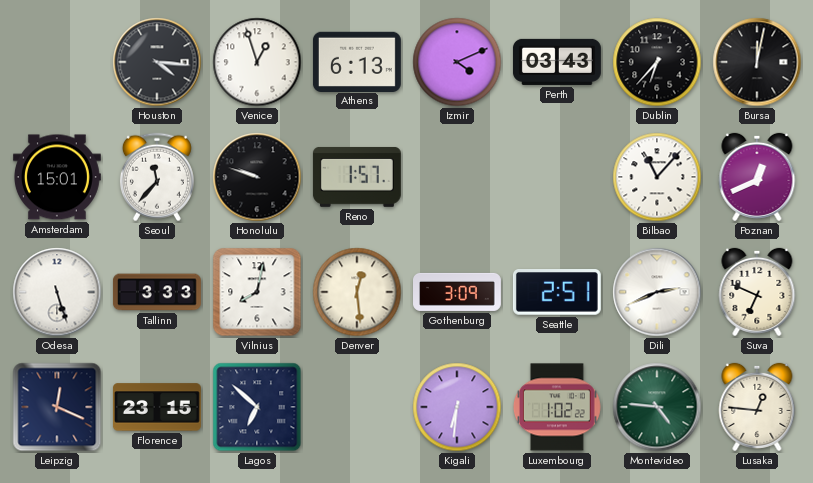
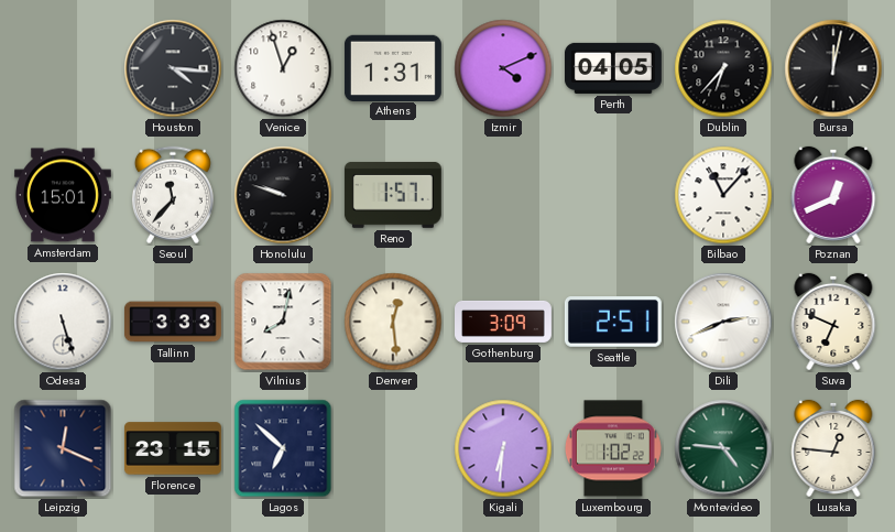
Athens: 6:13 -> 1:31
Perth: 03:43 -> 04:05
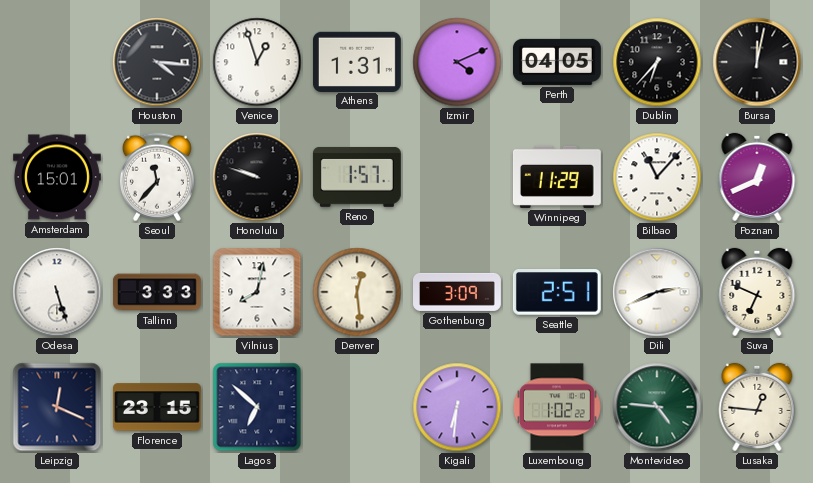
Winnipeg: none -> 11:29
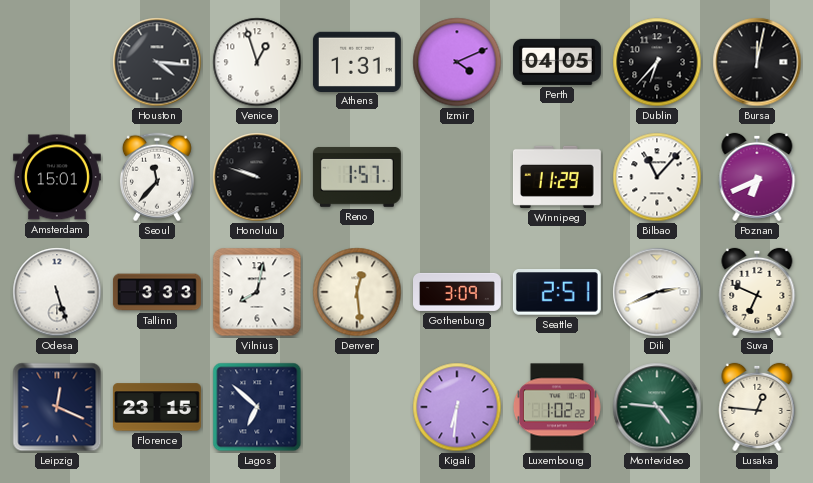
Poznan: 12:41 -> 6:41
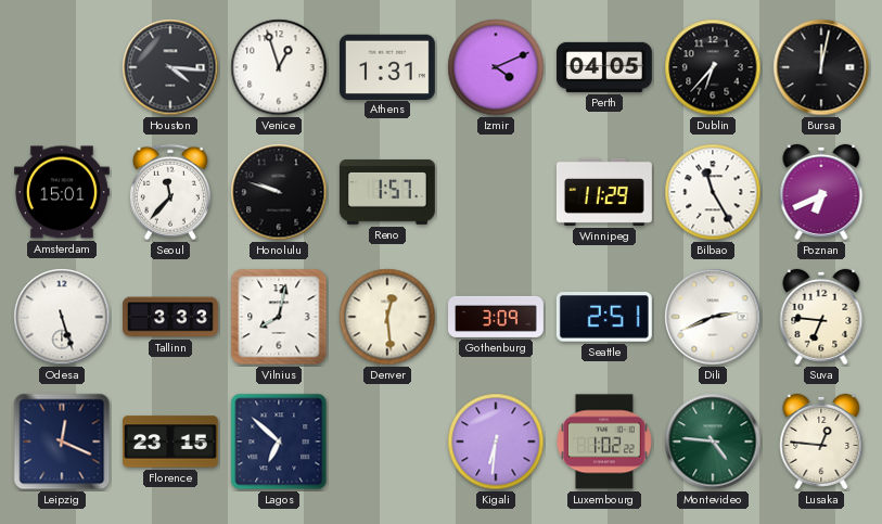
Bilbao: 11:07 -> 11:25
Suva: 6:49 -> 6:46
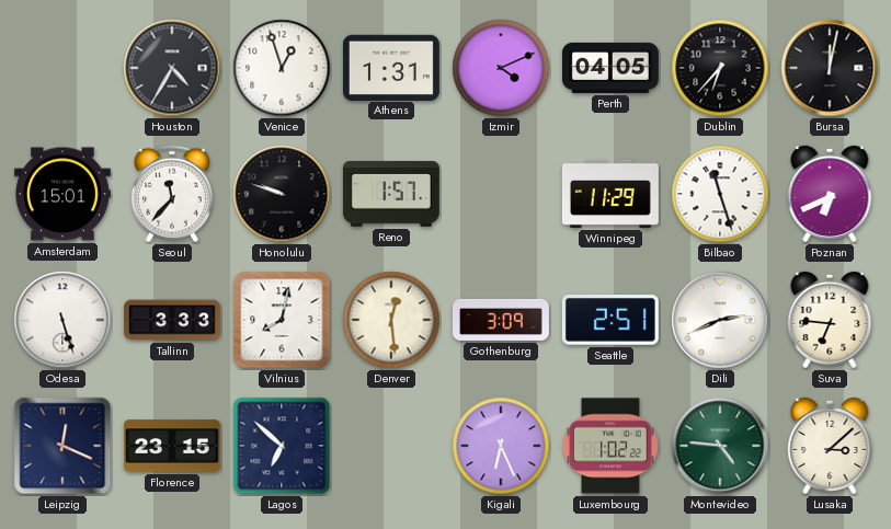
Houston: 4:16 -> 4:35
Bilbao: 11:25 -> 11:27
Kigali: 6:31 -> 6:26
Lusaka: 12:46 -> 3:08
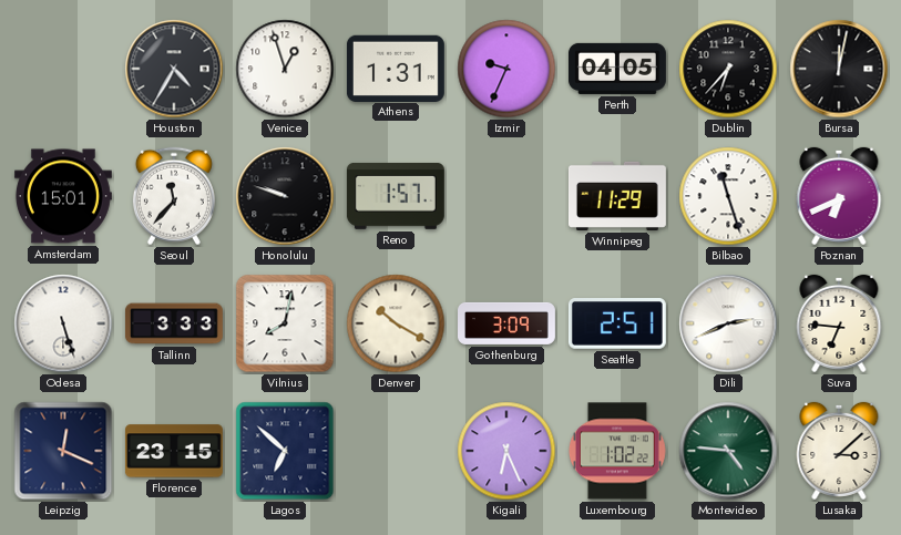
Izmir: 4:11 -> 9:34
Denver: 12:29 -> 10:20
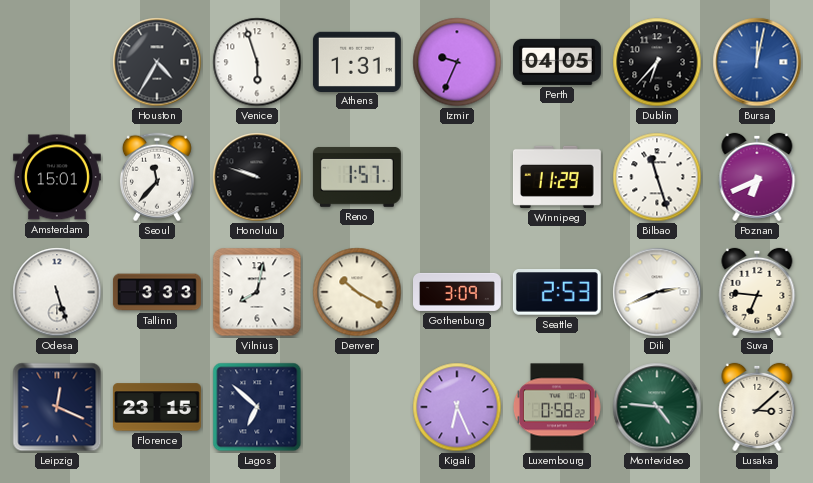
Venice: 12:57 -> 5:57
Bursa dial: black -> blue
Seattle: 2:51 -> 2:53
Luxembourg: 1:02 -> 0:58
